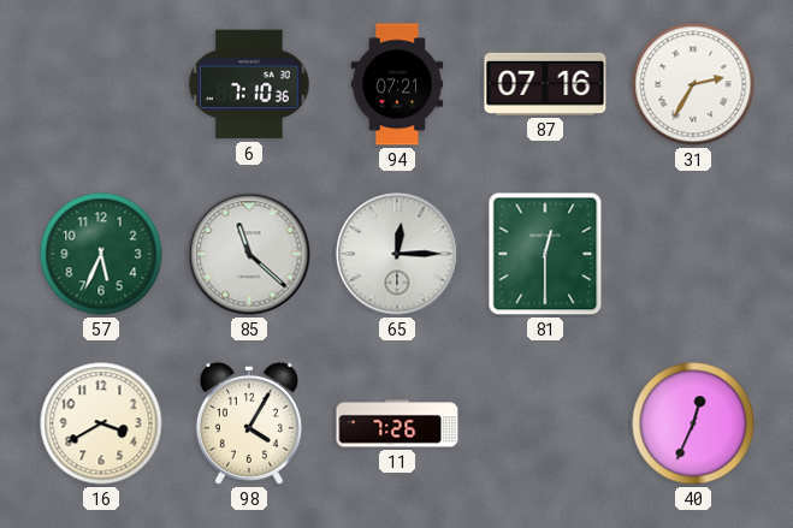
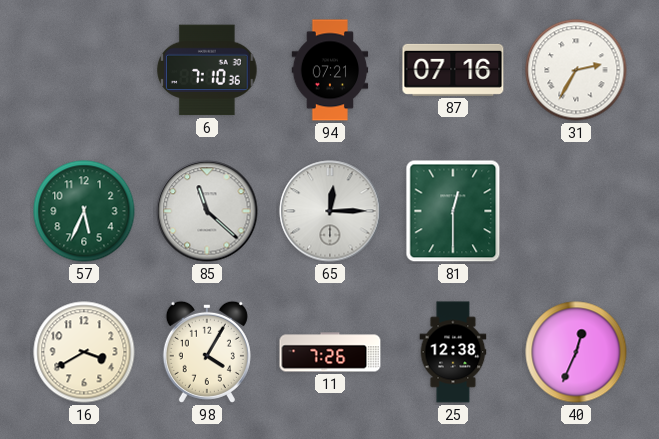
25: none -> 12:38
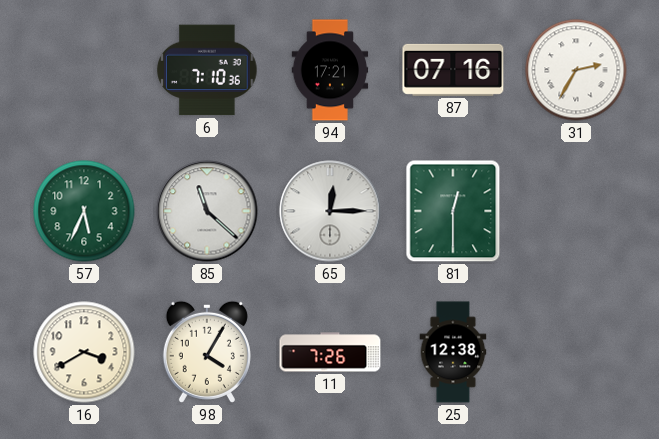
94: 07:21 -> 17:21
40: 12:34 -> none
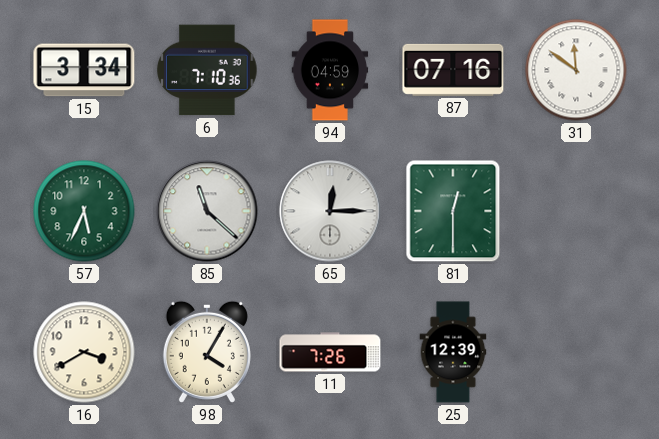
15: none -> 3:34
94: 17:21 -> 04:59
31: 2:35 -> 11:51
25: 12:38 -> 12:39
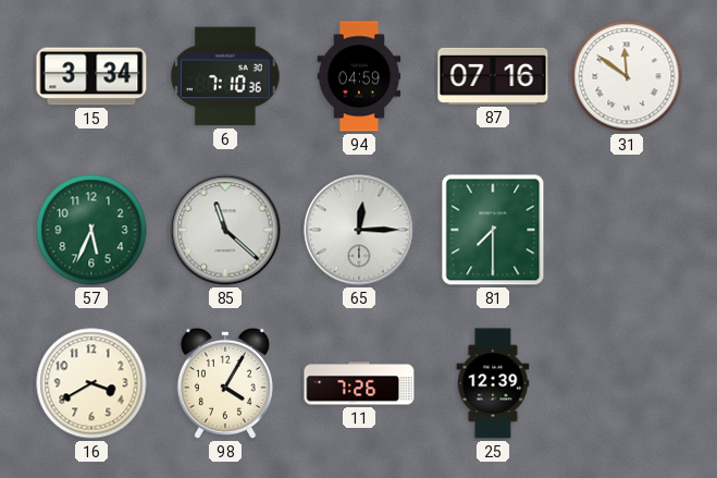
81: 12:30 -> 7:30
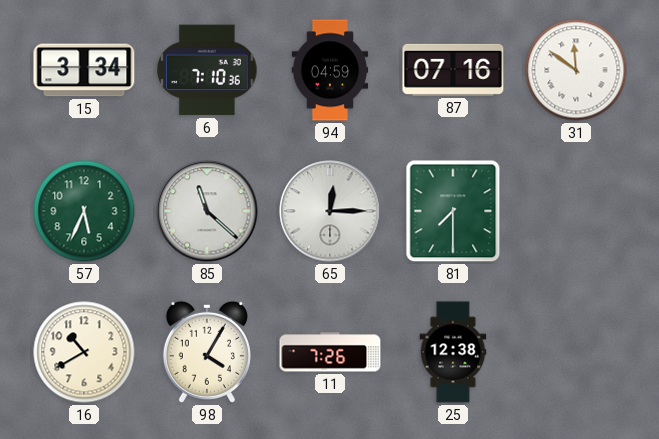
16: 3:40 -> 10:40
25: 12:39 -> 12:38
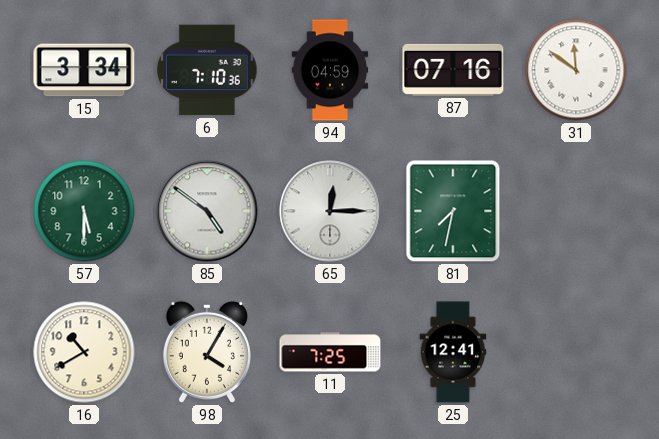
57: 5:34 -> 5:30
85: 11:22 -> 4:51
81: 7:30 -> 7:32
11: 7:26 -> 7:25
25: 12:38 -> 12:41
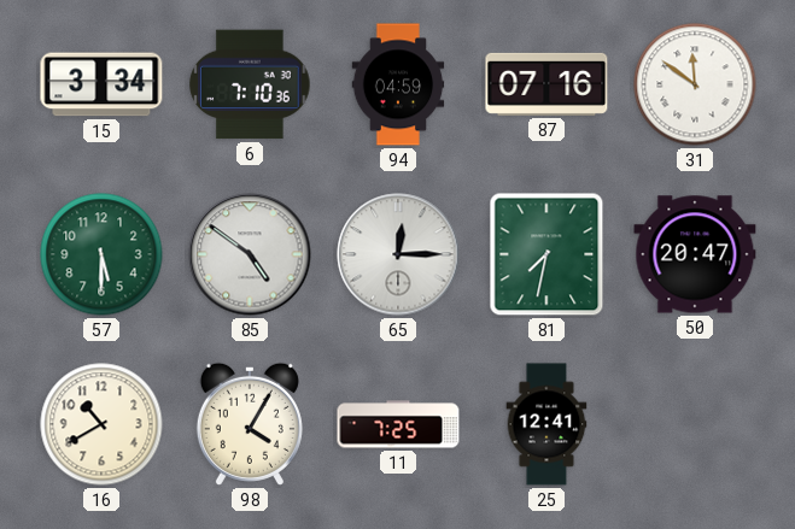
50: none -> 20:47
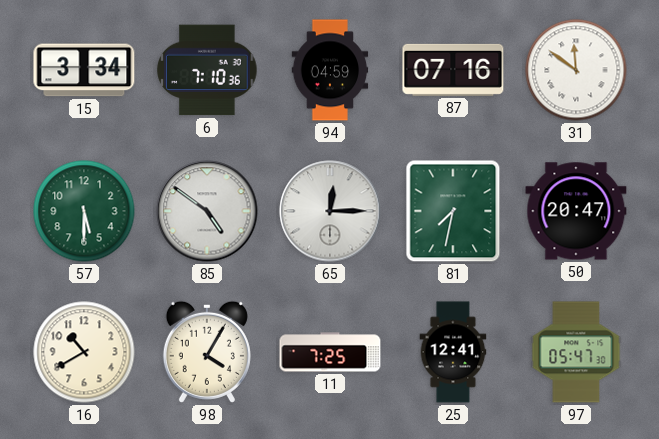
97: none -> 05:47
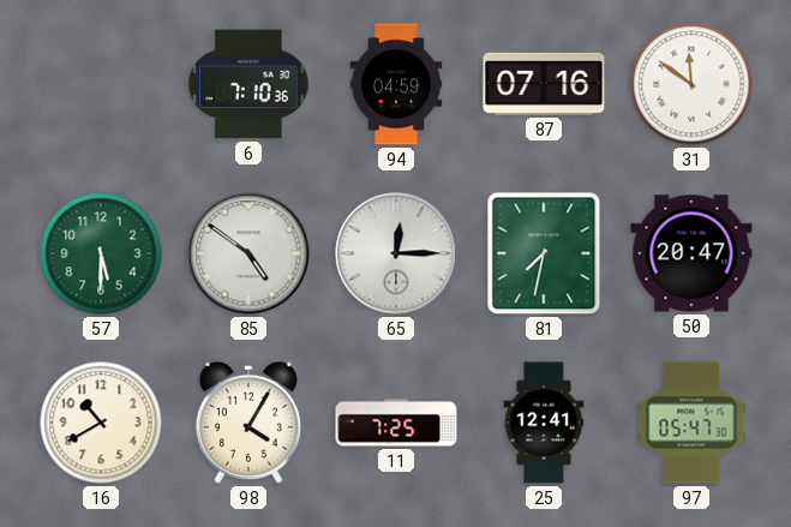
15: 3:34 -> none
